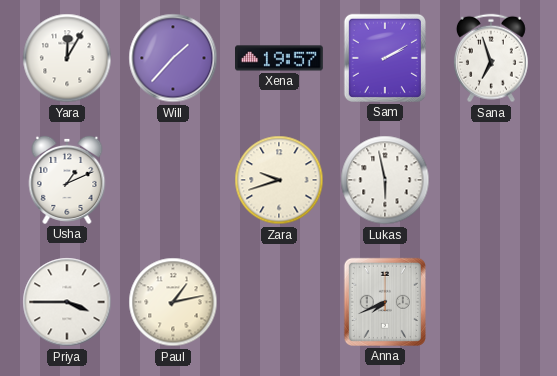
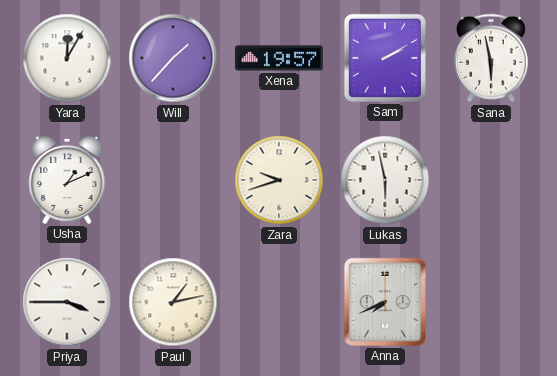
Sana: 6:57 -> 5:58
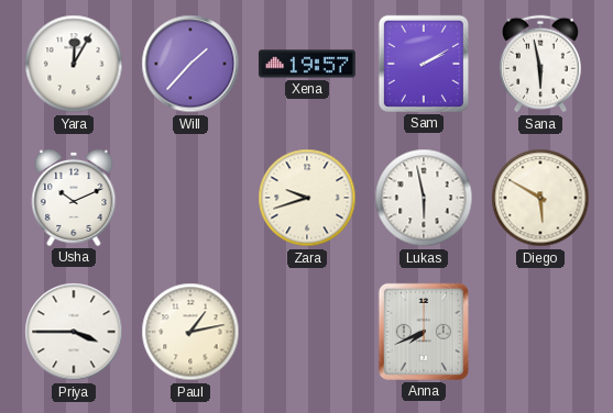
Usha: 1:11 -> 10:11
Diego: none -> 5:50
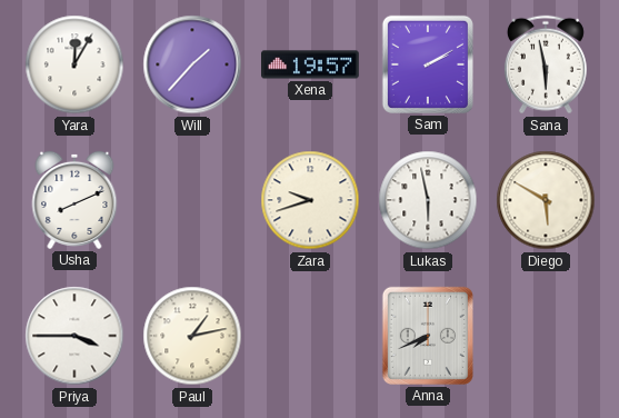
Usha: 10:11 -> 8:11
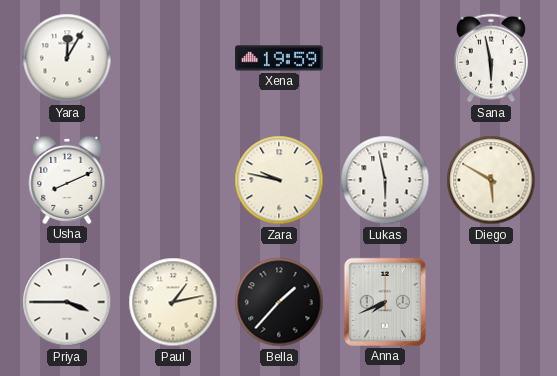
Will: 1:37 -> none
Xena: 19:57 -> 19:59
Sam: 2:10 -> none
Zara: 9:42 -> 9:47
Bella: none -> 1:37
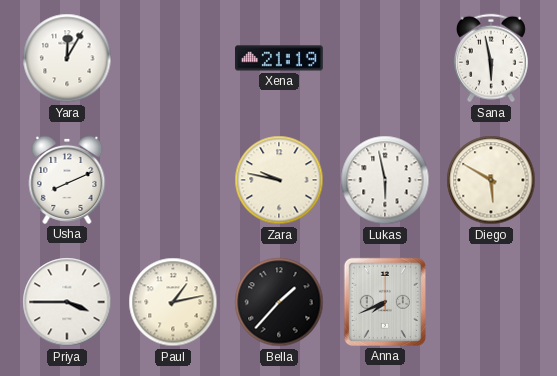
Xena: 19:59 -> 21:19
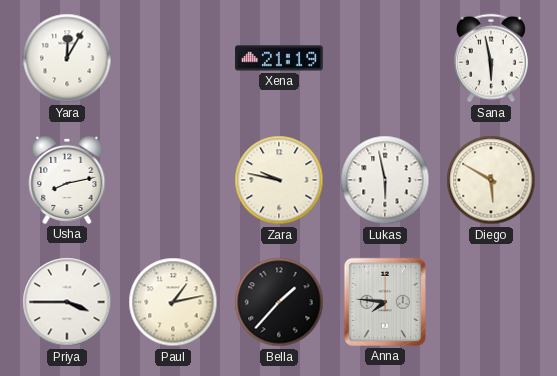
Usha: 8:11 -> 8:13
Anna: 7:41 -> 7:46
